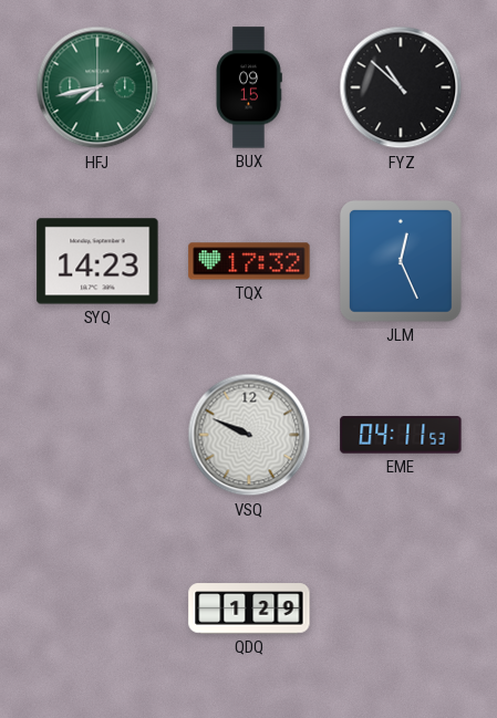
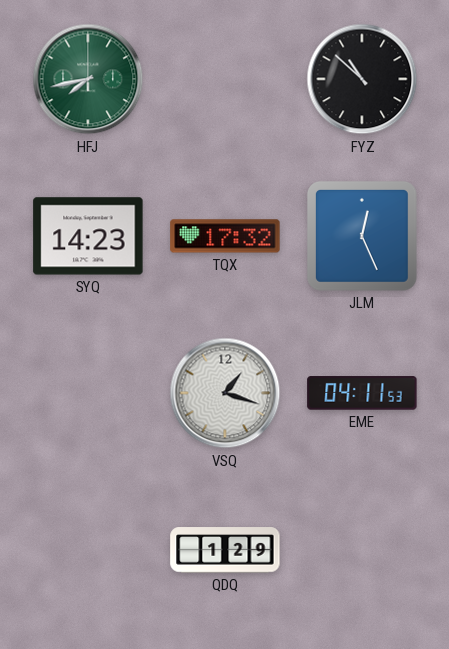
BUX: 09:15 -> none
VSQ: 9:49 -> 1:18
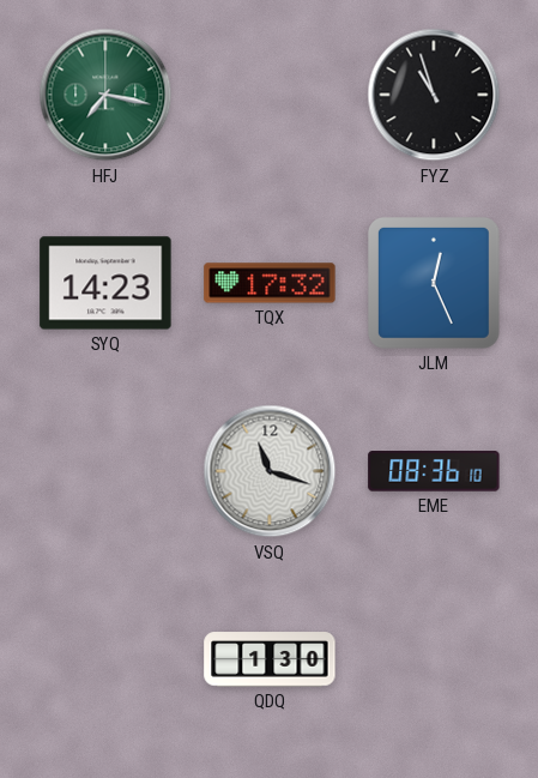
HFJ: 7:43 -> 7:17
FYZ: 10:52 -> 10:57
VSQ: 1:18 -> 11:18
EME: 04:11 -> 08:36
QDQ: 1:29 -> 1:30
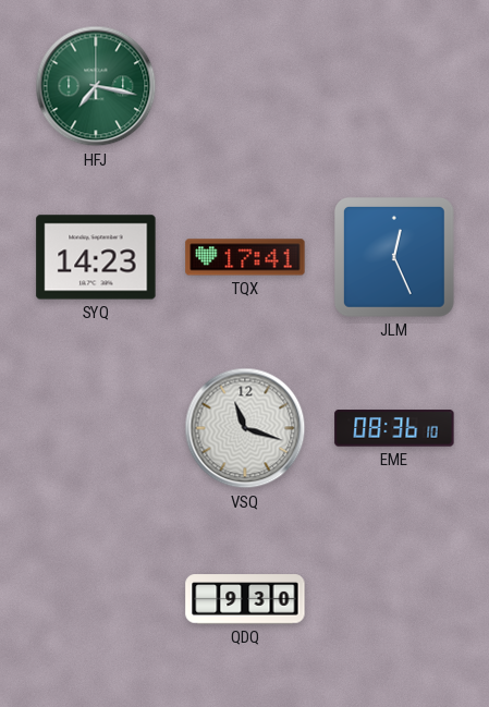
FYZ: 10:57 -> none
TQX: 17:32 -> 17:41
QDQ: 1:30 -> 9:30
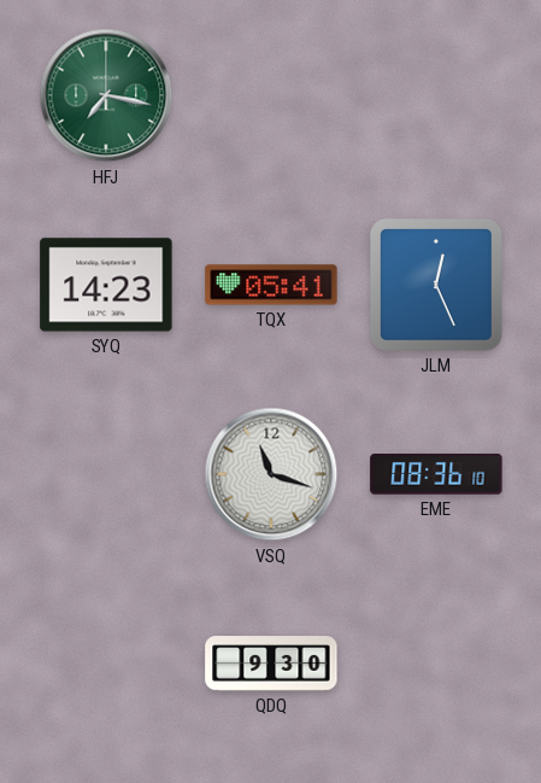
TQX: 17:41 -> 05:41
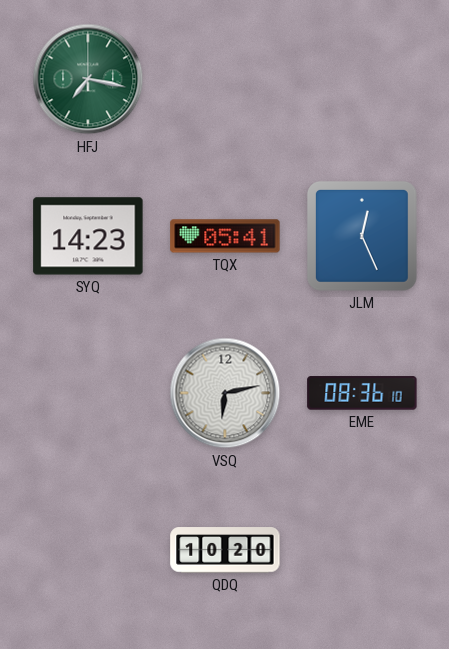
VSQ: 11:18 -> 6:13
QDQ: 9:30 -> 10:20
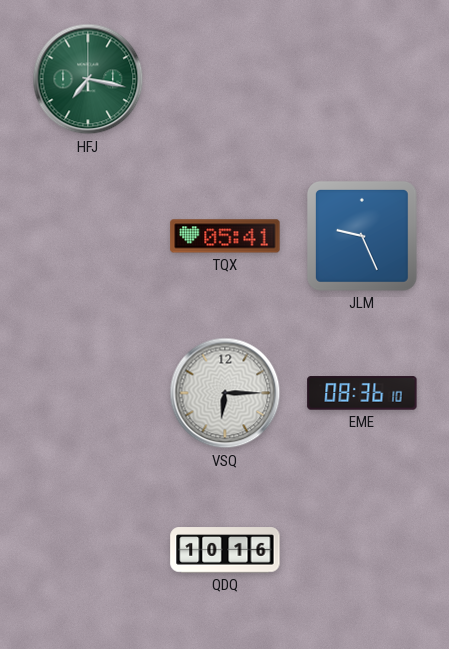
SYQ: 14:23 -> none
JLM: 12:26 -> 9:26
VSQ: 6:13 -> 6:15
QDQ: 10:20 -> 10:16
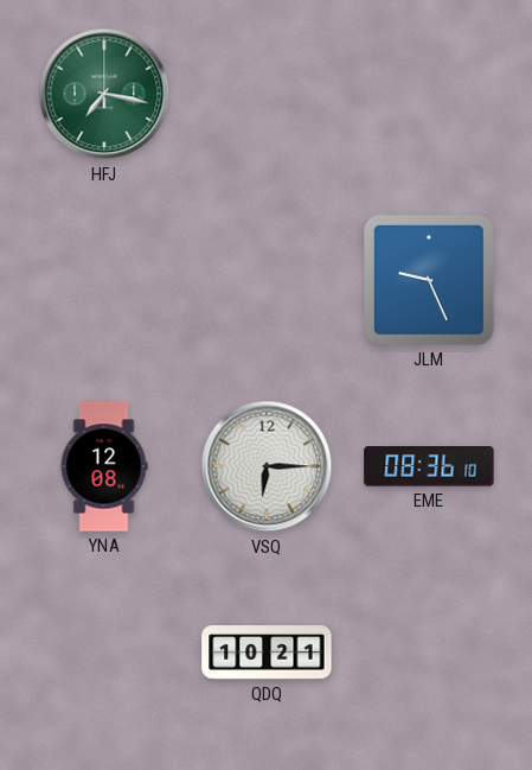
TQX: 05:41 -> none
YNA: none -> 12:08
QDQ: 10:16 -> 10:21
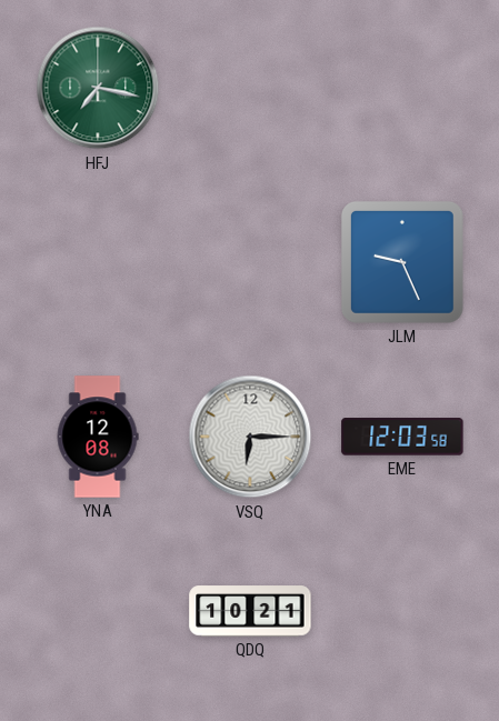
EME: 08:36 -> 12:03
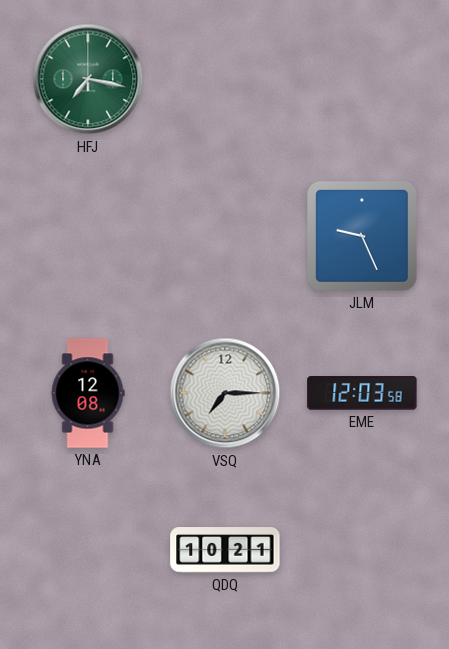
VSQ: 6:15 -> 7:15
